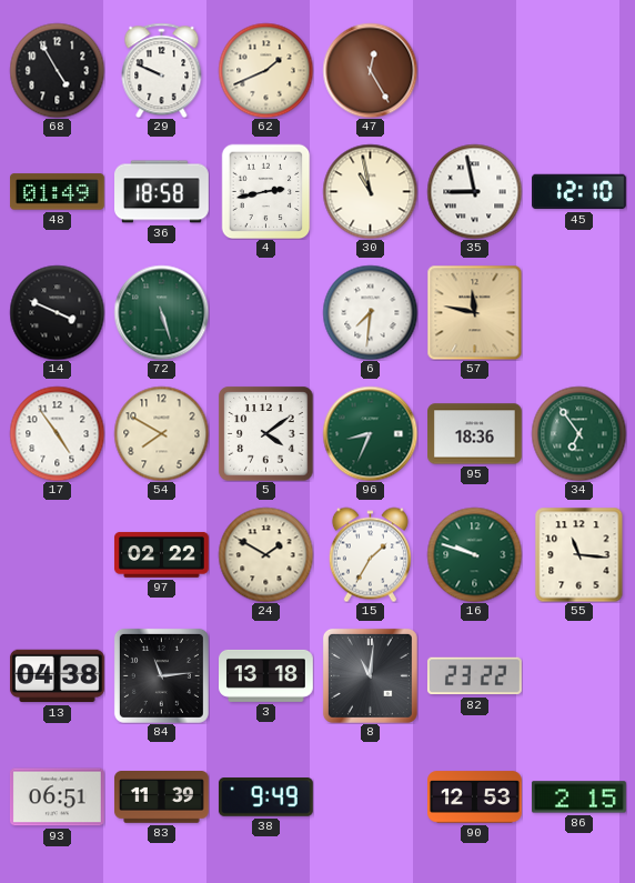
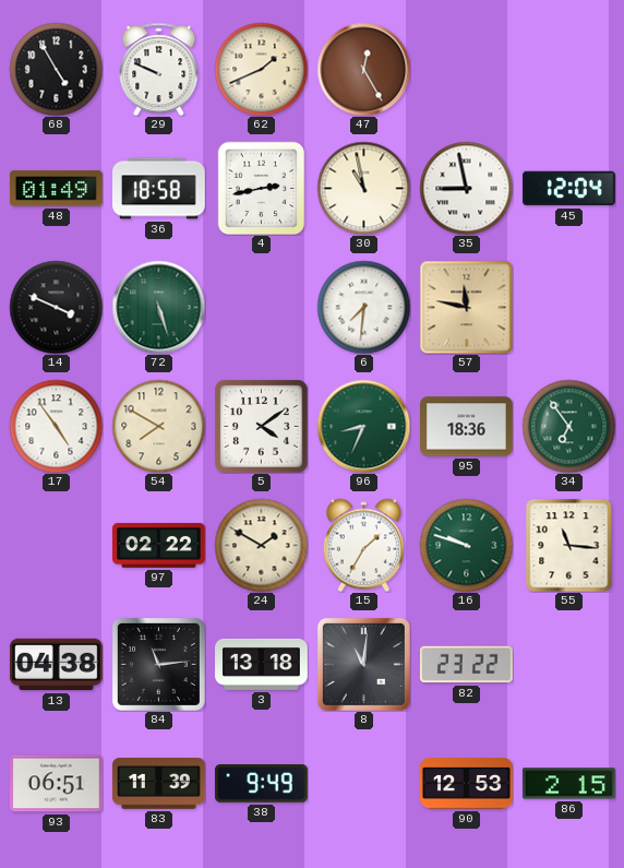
45: 12:10 -> 12:04
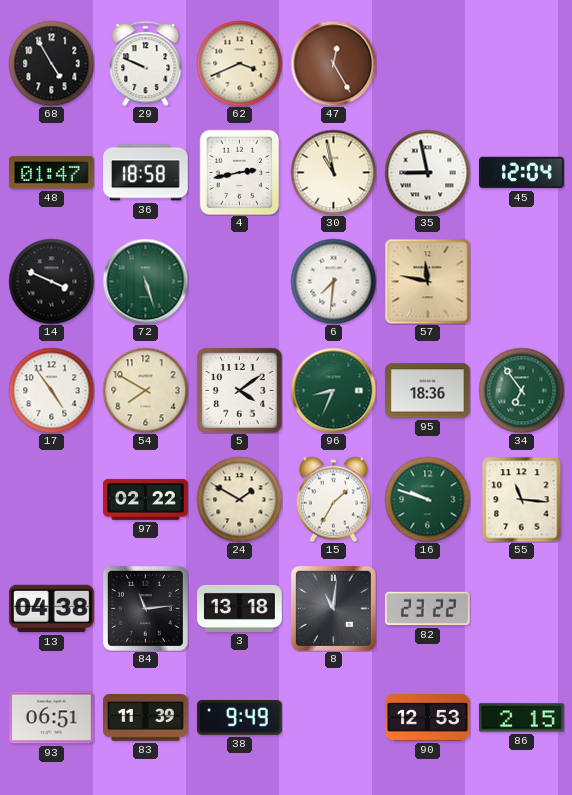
62: 1:41 -> 3:41
48: 01:49 -> 01:47
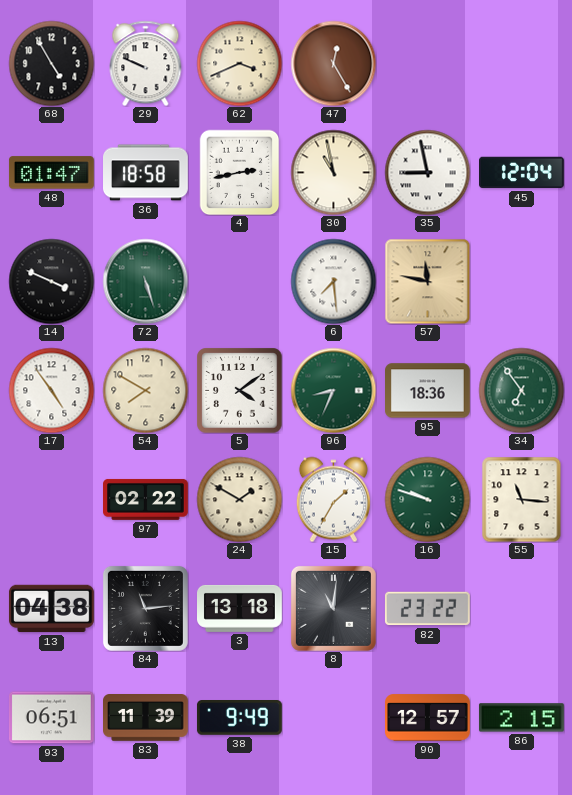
6: 7:31 -> 7:29
90: 12:53 -> 12:57
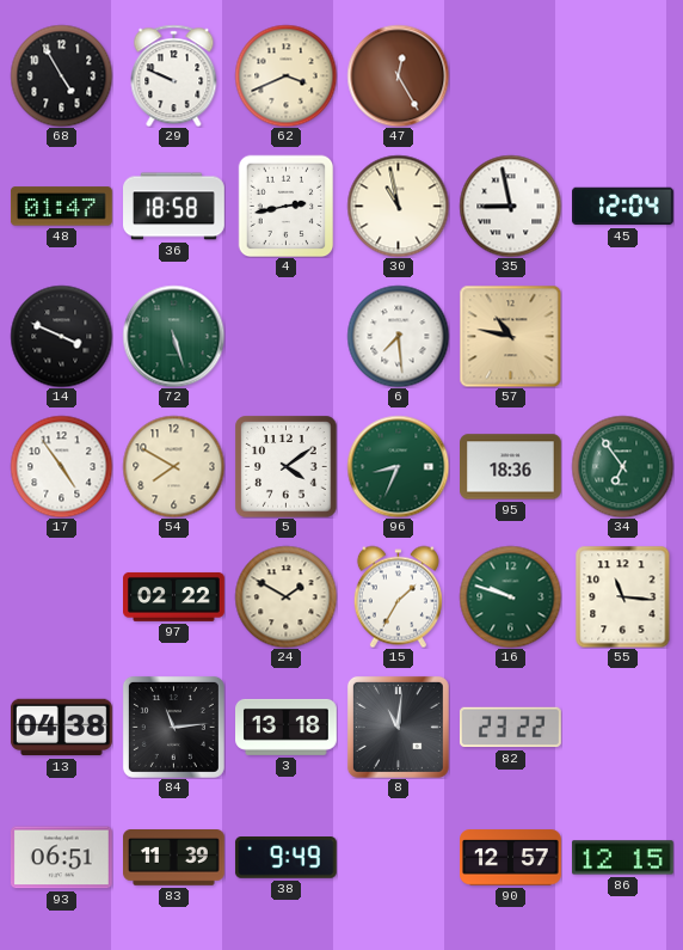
57: 11:47 -> 10:47
86: 2:15 -> 12:15
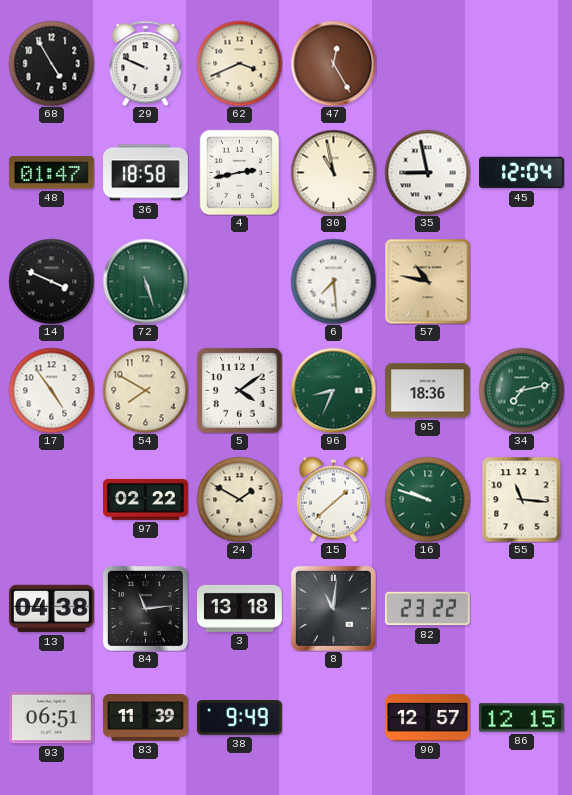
34: 6:54 -> 7:13
15: 1:35 -> 1:38
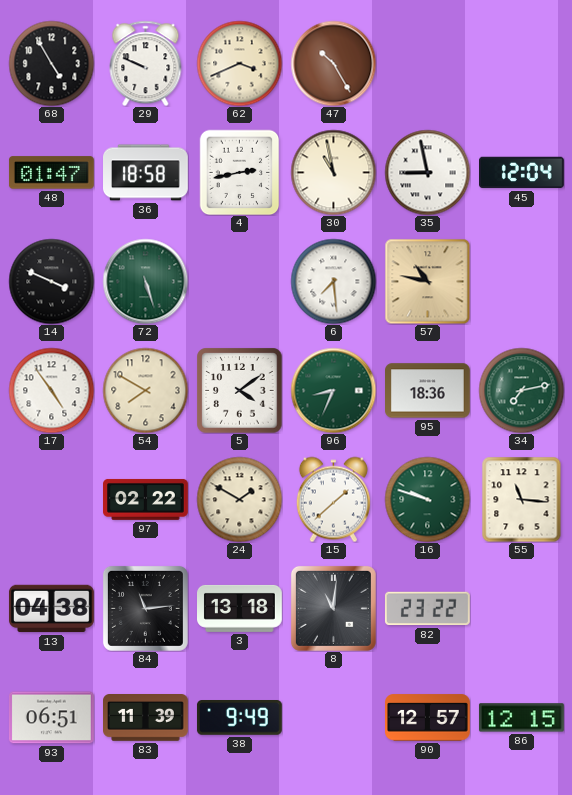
47: 12:25 -> 10:25
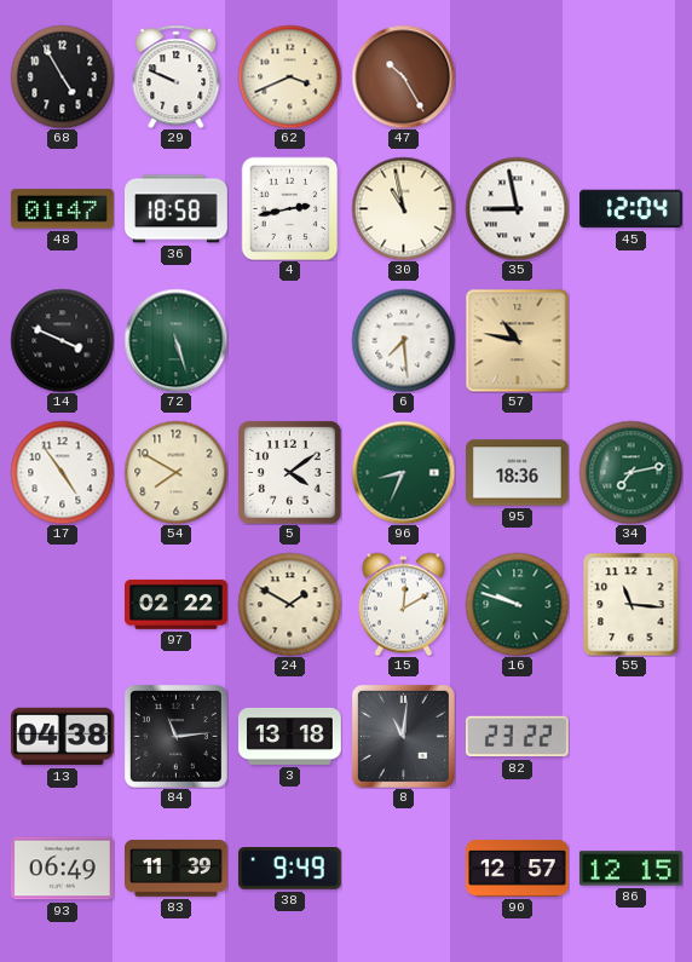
15: 1:38 -> 12:10
93: 06:51 -> 06:49
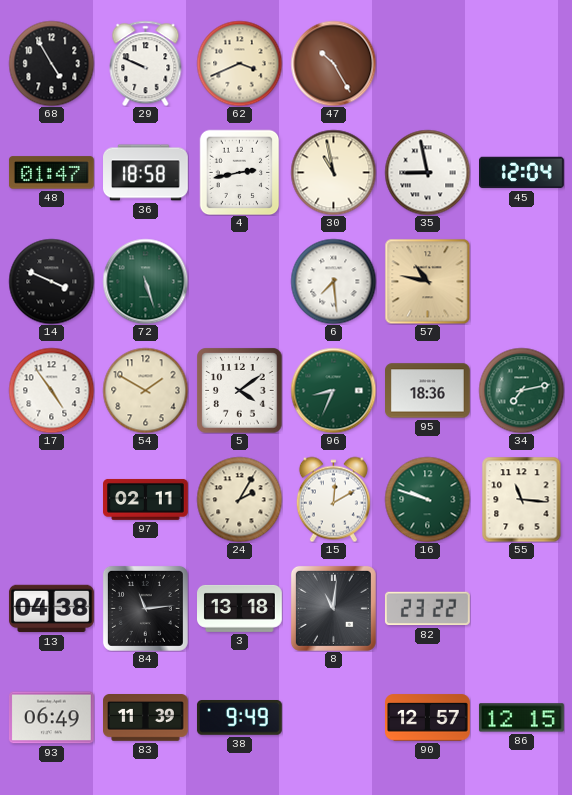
54: 7:50 -> 1:50
97: 02:22 -> 02:11
24: 1:50 -> 2:05
